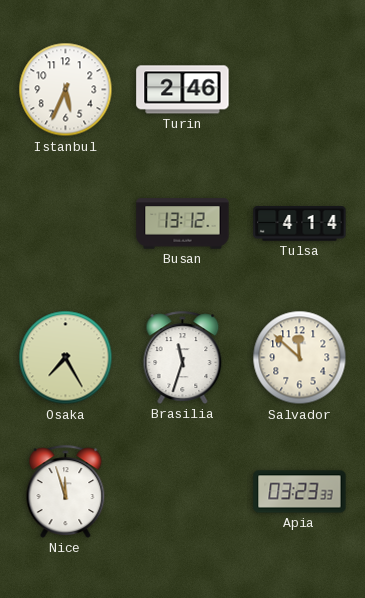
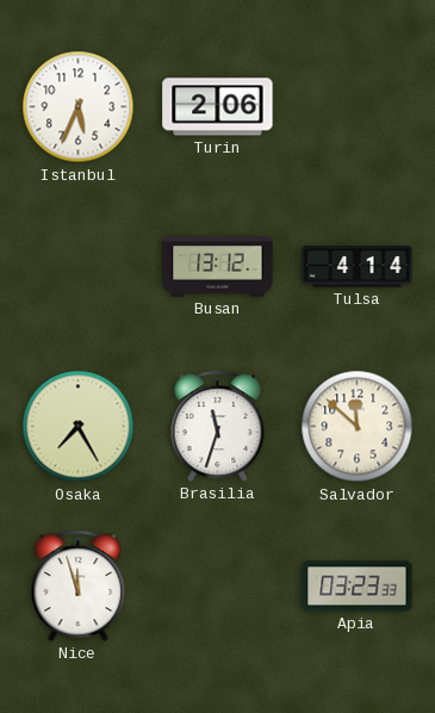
Turin: 2:46 -> 2:06
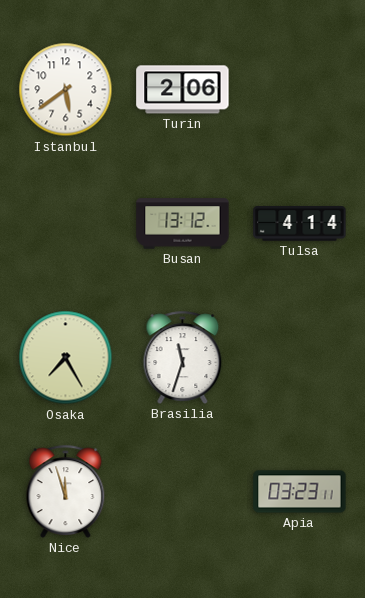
Istanbul: 5:34 -> 5:39
Salvador: 11:52 -> none
Apia: 03:23:33 -> 03:23:11
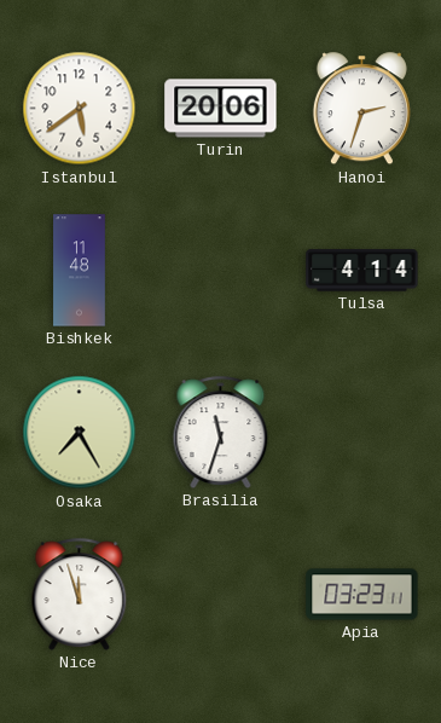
Turin: 2:06 -> 20:06
Hanoi: none -> 2:33
Bishkek: none -> 11:48
Busan: 13:12 -> none
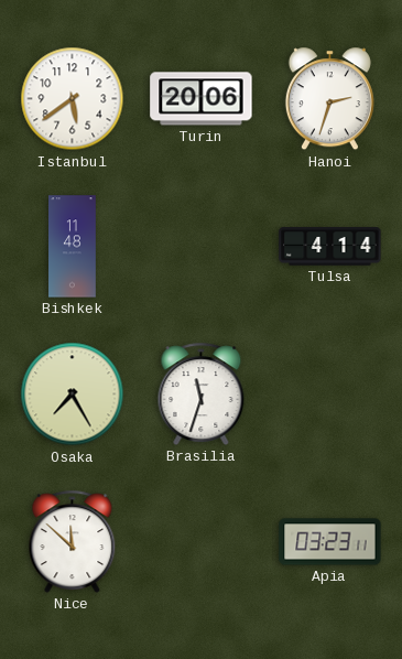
Nice: 11:57 -> 11:52
